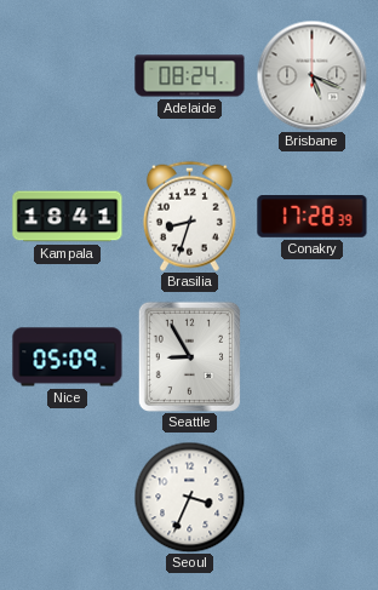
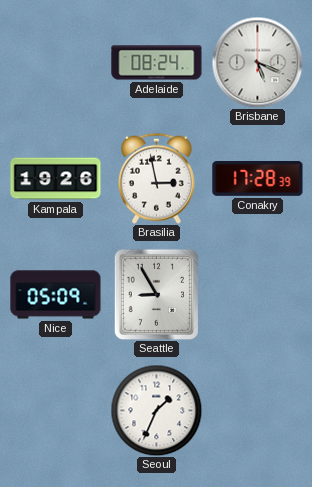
Kampala: 18:41 -> 19:26
Brasilia: 8:33 -> 2:58
Seoul: 3:34 -> 1:34
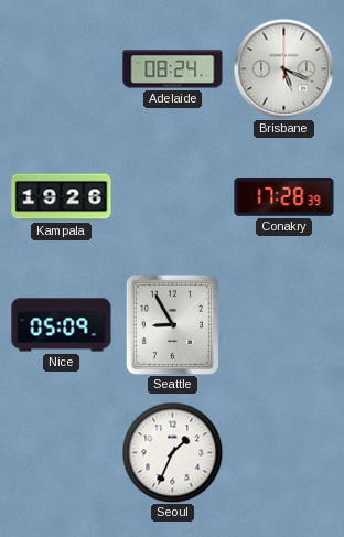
Brasilia: 2:58 -> none
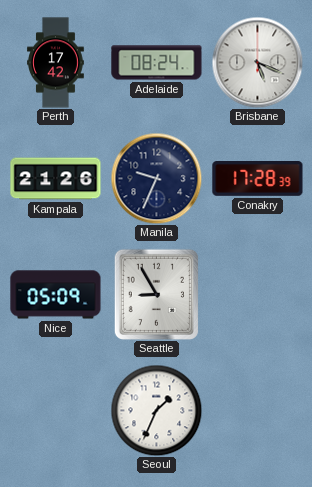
Perth: none -> 17:42
Kampala: 19:26 -> 21:26
Manila: none -> 9:34
